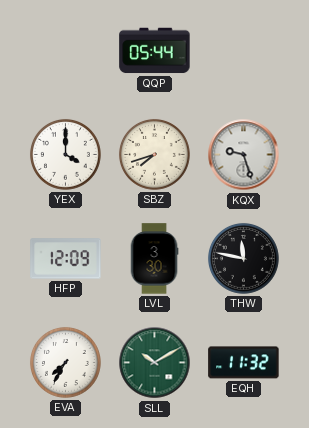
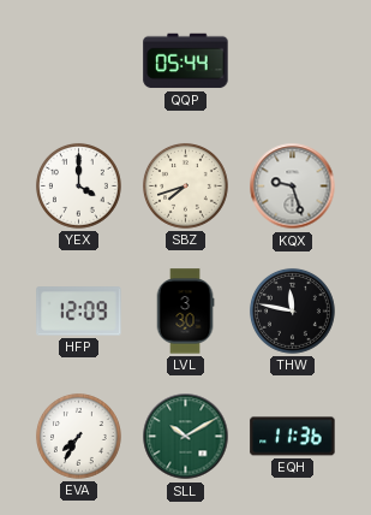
EQH: 11:32 -> 11:36
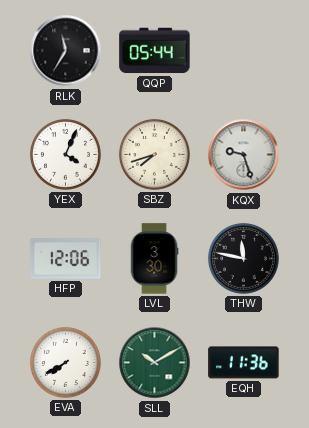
RLK: none -> 11:35
YEX: 4:00 -> 4:04
HFP: 12:09 -> 12:06
EVA: 7:35 -> 7:40
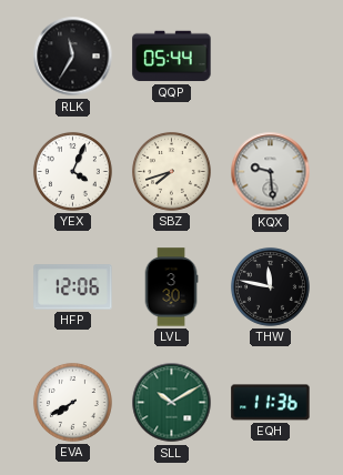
KQX: 9:27 -> 9:29
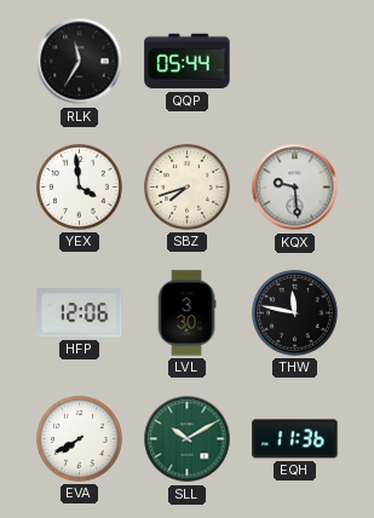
YEX: 4:04 -> 3:59
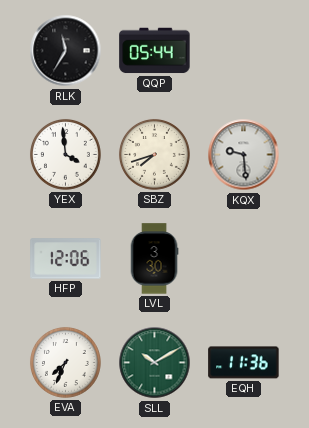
THW: 11:47 -> none
EVA: 7:40 -> 7:34
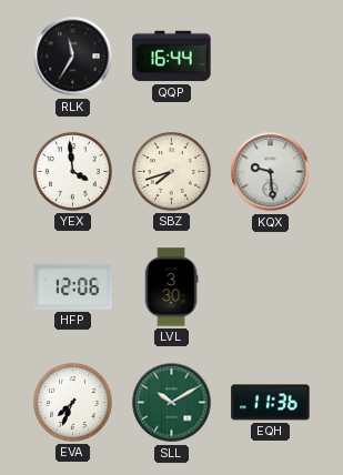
QQP: 05:44 -> 16:44
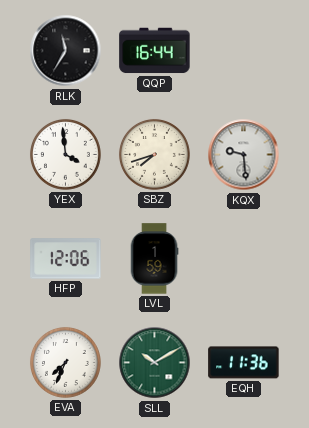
LVL: 3:30 -> 1:59
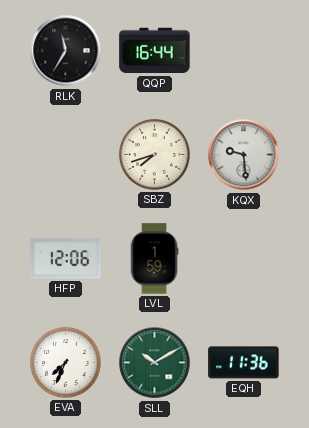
YEX: 3:59 -> none
